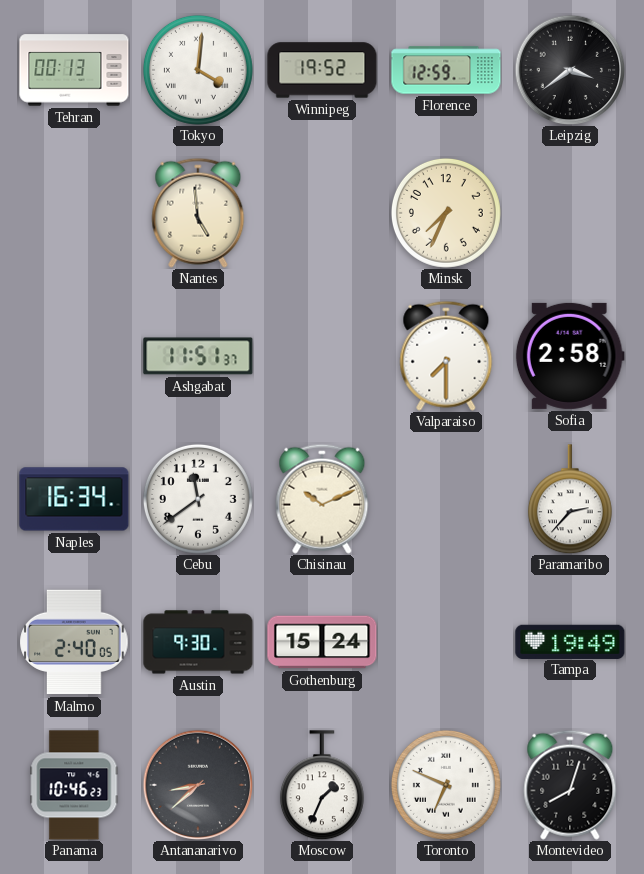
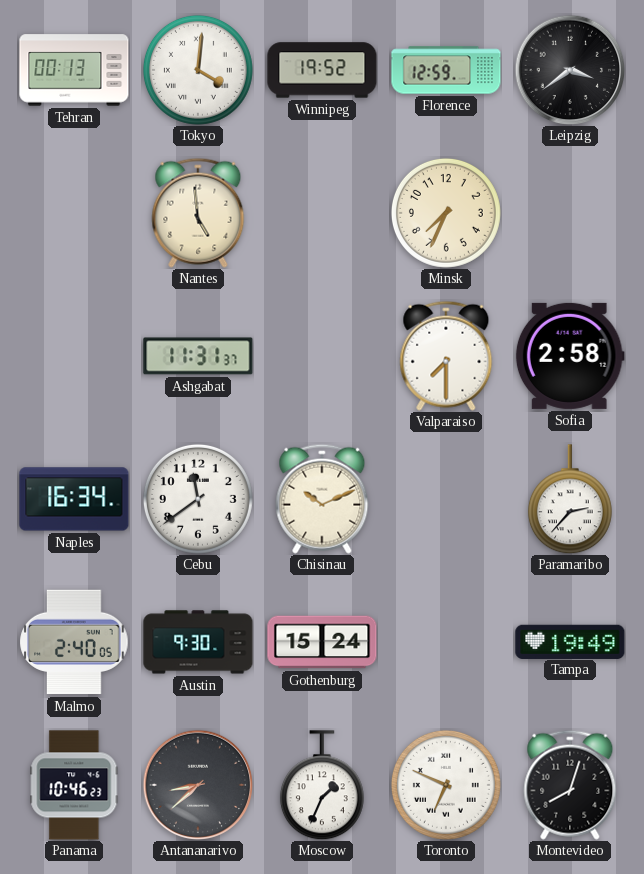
Ashgabat: 11:51 -> 11:31
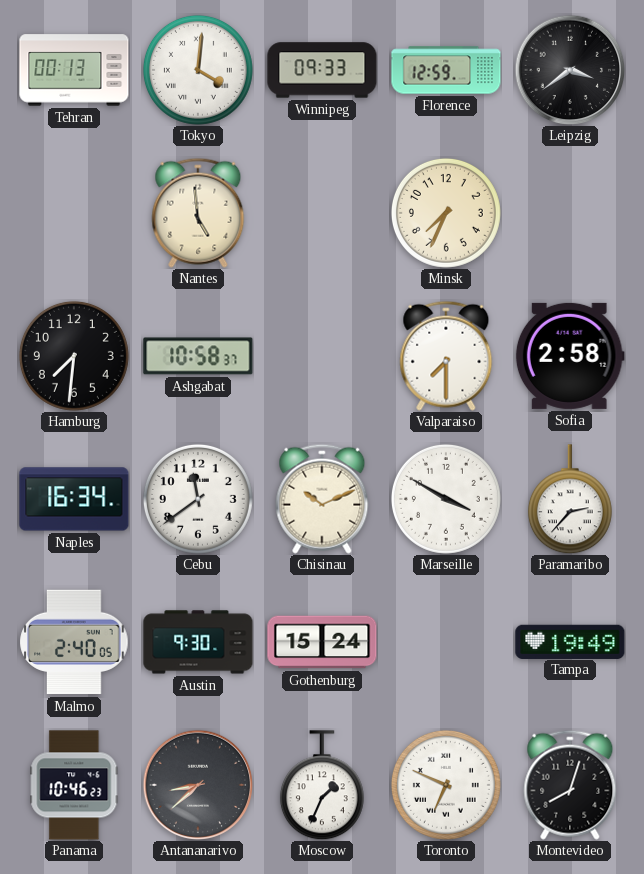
Winnipeg: 19:52 -> 09:33
Hamburg: none -> 7:31
Ashgabat: 11:31 -> 10:58
Marseille: none -> 3:50
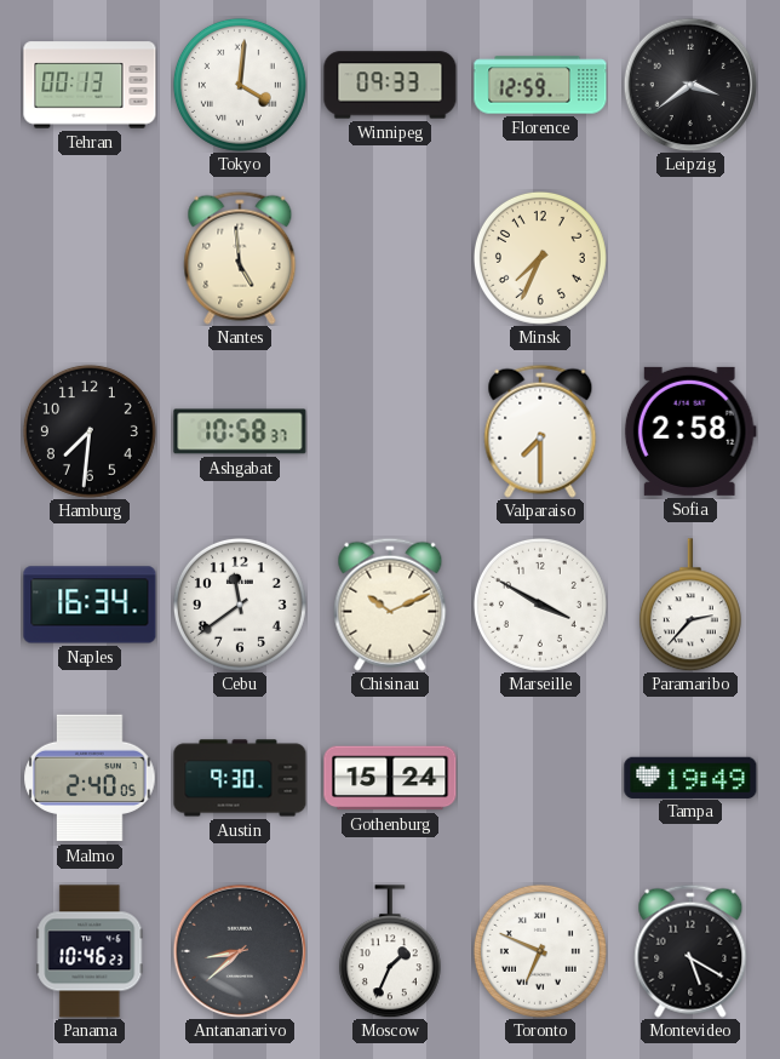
Montevideo: 8:03 -> 5:20
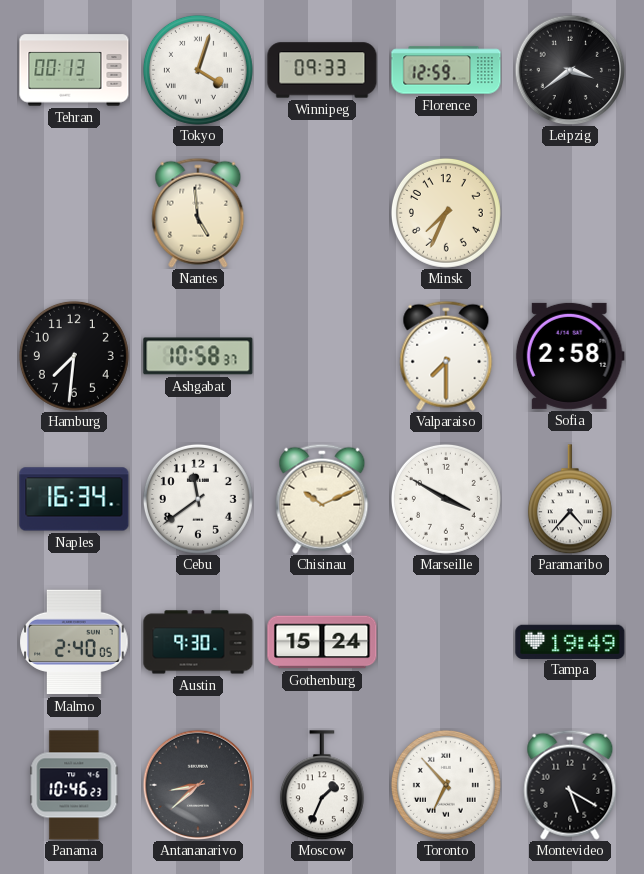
Tokyo: 4:01 -> 4:03
Paramaribo: 2:37 -> 4:37
Toronto: 6:49 -> 6:53
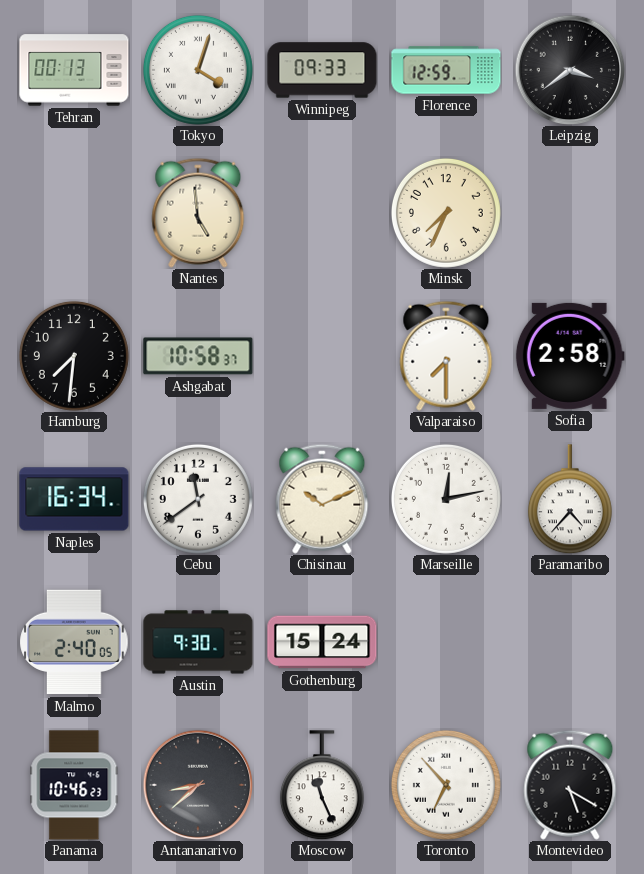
Marseille: 3:50 -> 12:13
Tampa: 19:49 -> none
Moscow: 1:34 -> 11:26
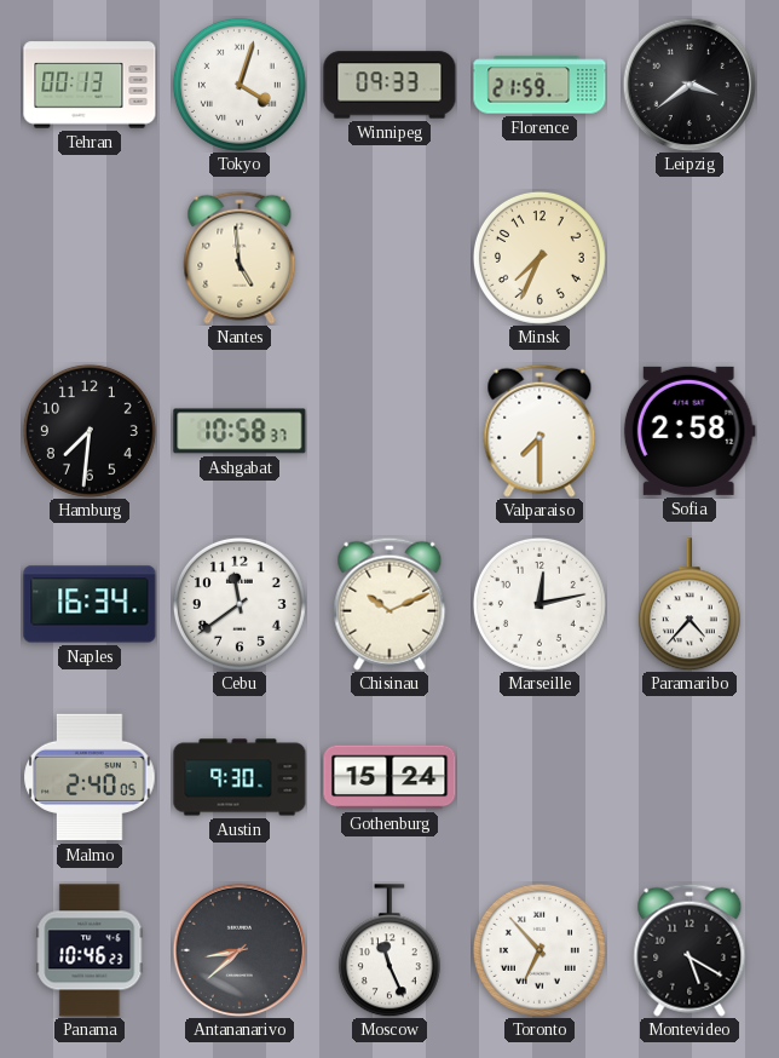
Florence: 12:59 -> 21:59
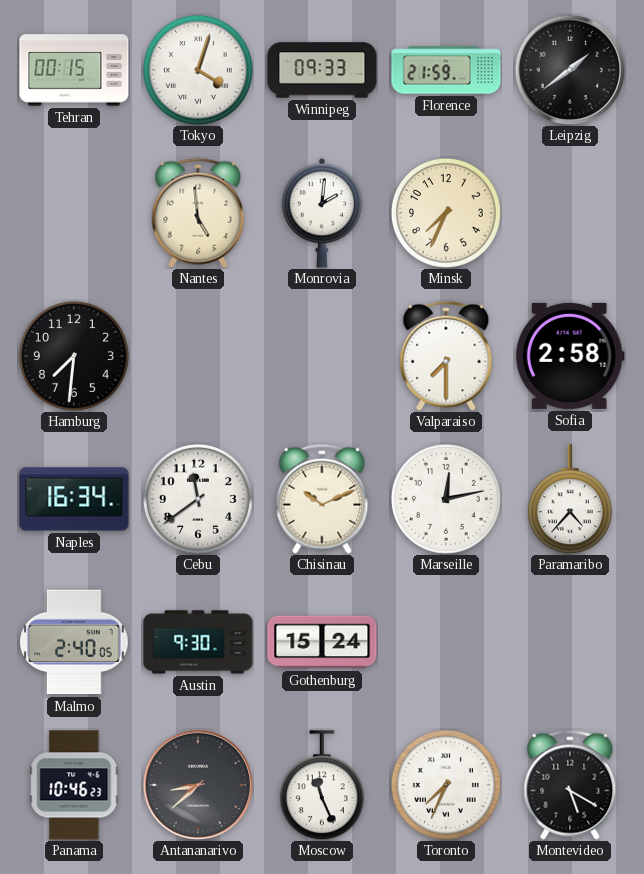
Tehran: 00:13 -> 00:15
Leipzig: 3:39 -> 1:39
Monrovia: none -> 2:01
Ashgabat: 10:58 -> none
Toronto: 6:53 -> 7:34
